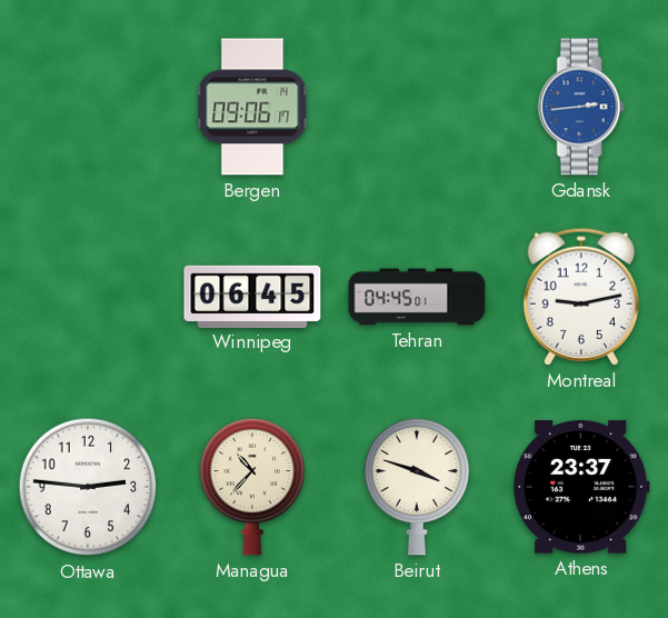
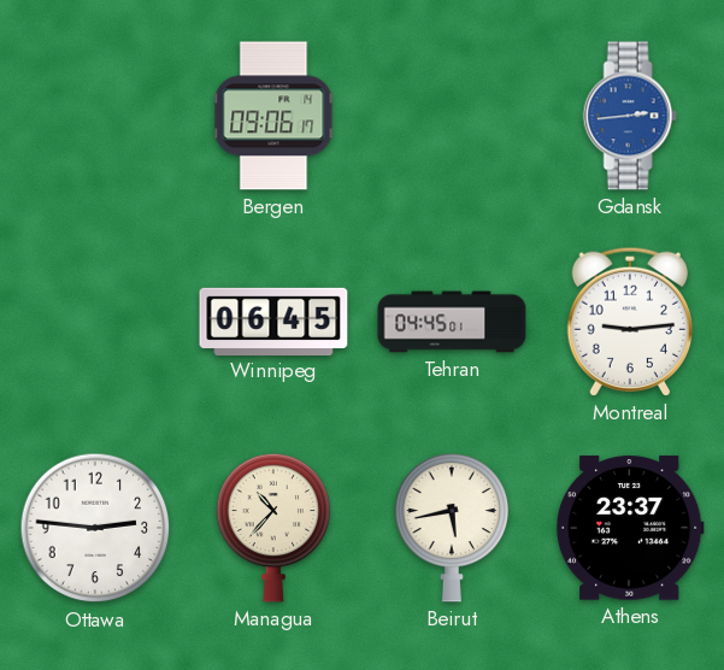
Montreal: 9:13 -> 9:14
Beirut: 3:48 -> 5:43
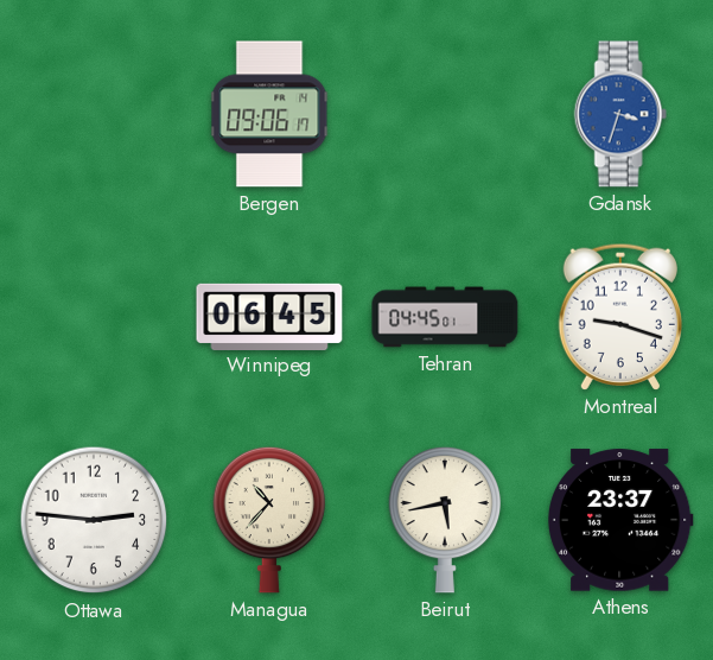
Gdansk: 2:44 -> 3:33
Montreal: 9:14 -> 9:18
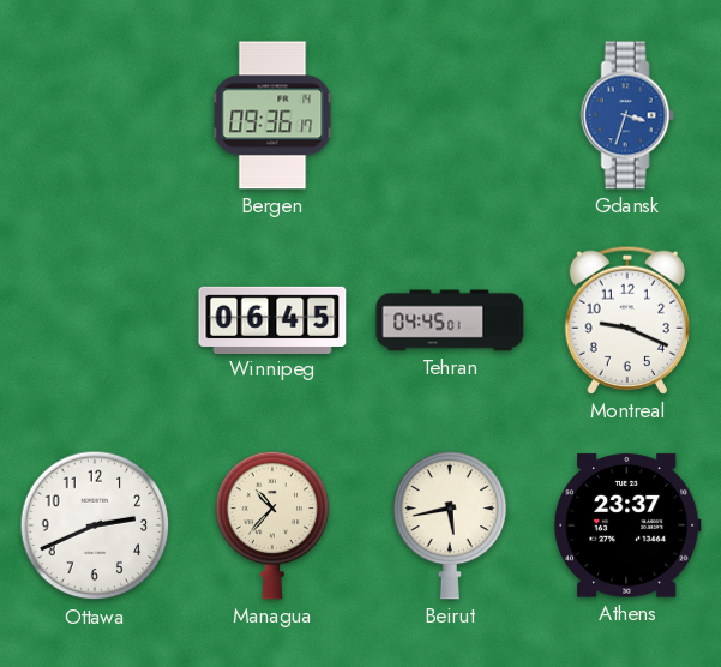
Bergen: 09:06 -> 09:36
Montreal: 9:18 -> 9:19
Ottawa: 2:46 -> 2:41
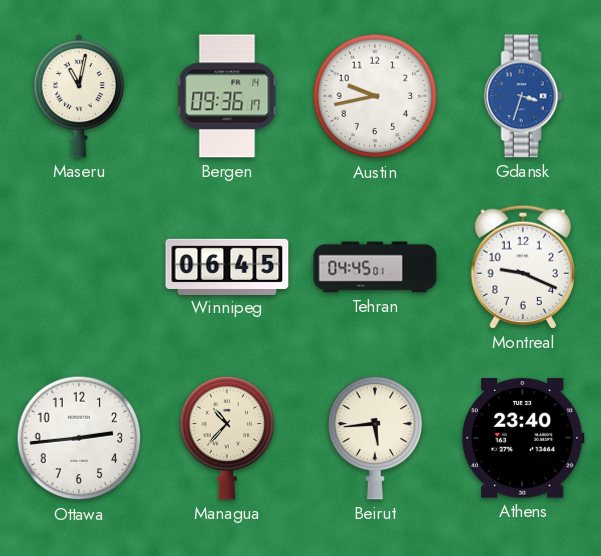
Maseru: none -> 11:02
Austin: none -> 9:43
Ottawa: 2:41 -> 2:44
Beirut: 5:43 -> 5:44
Athens: 23:37 -> 23:40
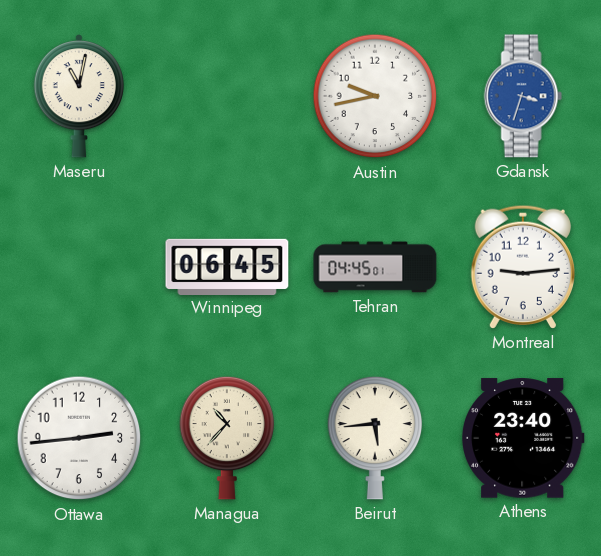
Bergen: 09:36 -> none
Montreal: 9:19 -> 9:14
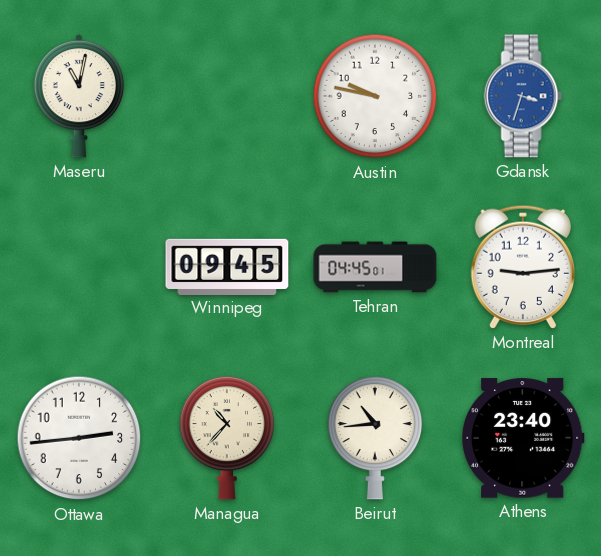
Austin: 9:43 -> 9:47
Winnipeg: 06:45 -> 09:45
Beirut: 5:44 -> 10:44
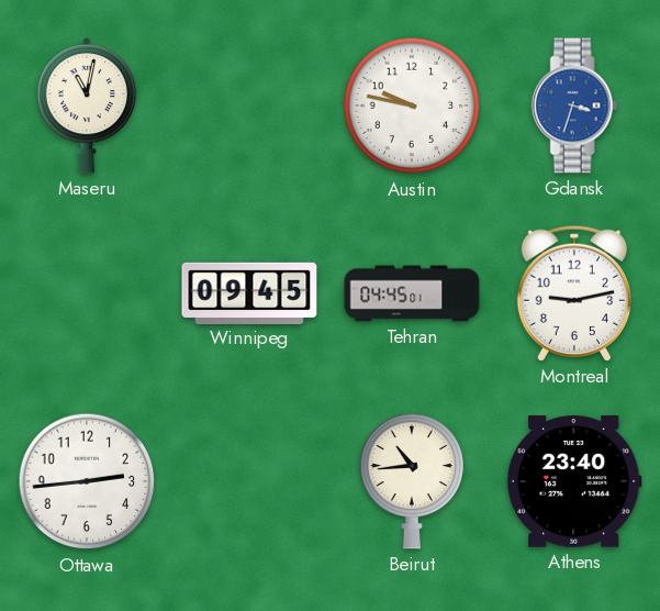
Montreal: 9:14 -> 9:13
Managua: 10:37 -> none
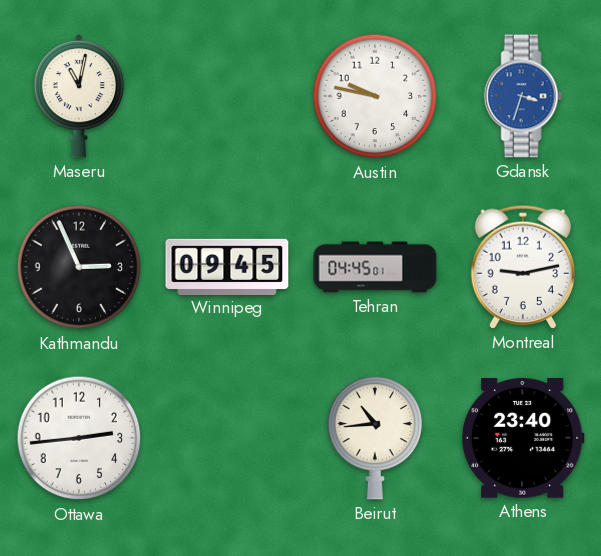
Kathmandu: none -> 2:56
